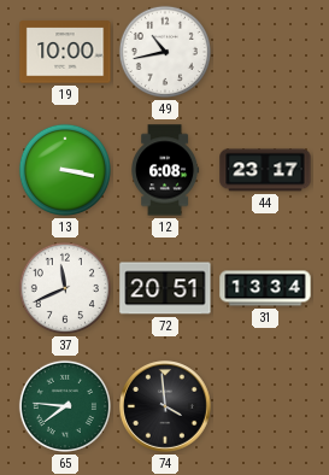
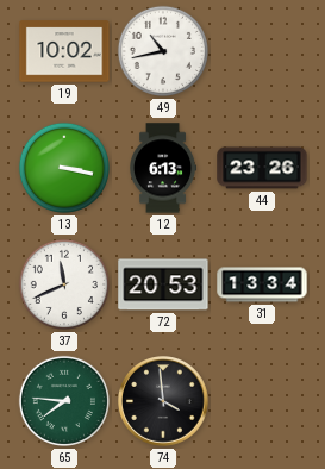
19: 10:00 -> 10:02
12: 6:08 -> 6:13
44: 23:17 -> 23:26
72: 20:51 -> 20:53
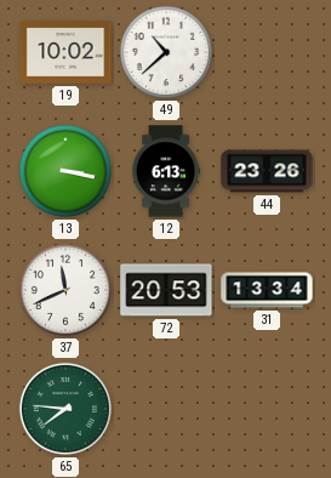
49: 10:43 -> 10:38
74: 3:59 -> none
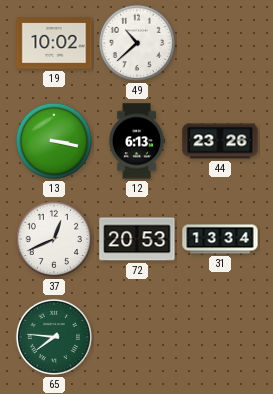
37: 11:41 -> 12:41
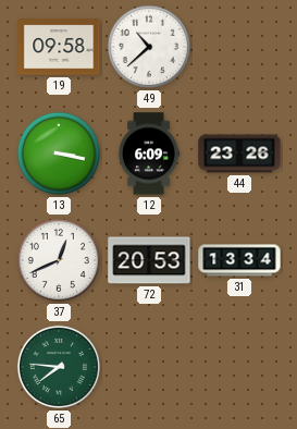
19: 10:02 -> 09:58
12: 6:13 -> 6:09
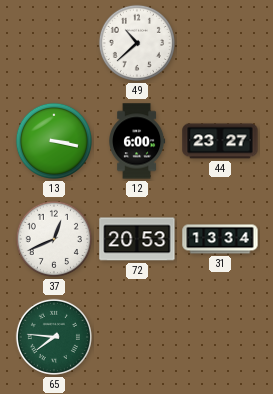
19: 09:58 -> none
12: 6:09 -> 6:00
44: 23:26 -> 23:27
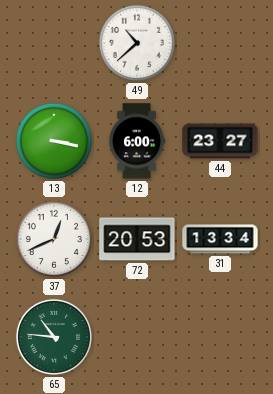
65: 7:46 -> 10:46
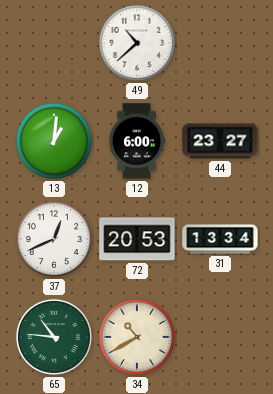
13: 3:17 -> 1:01
34: none -> 10:40
